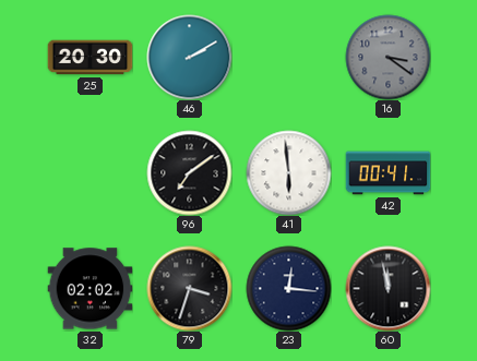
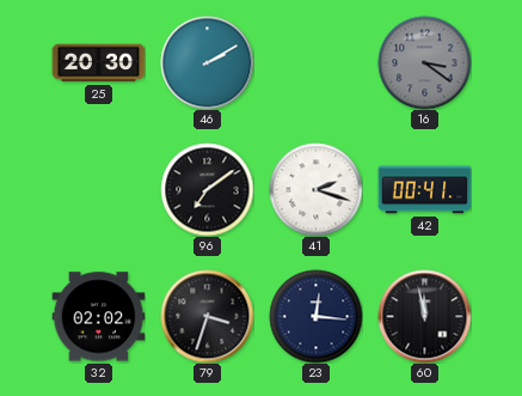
41: 5:59 -> 2:18
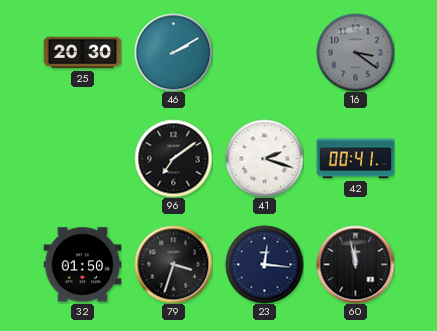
32: 02:02 -> 01:50
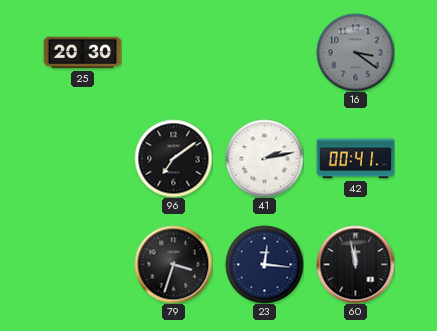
46: 2:10 -> none
41: 2:18 -> 2:13
32: 01:50 -> none
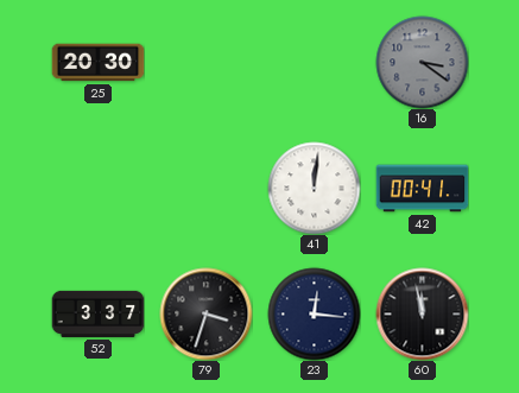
96: 7:09 -> none
41: 2:13 -> 12:01
52: none -> 3:37
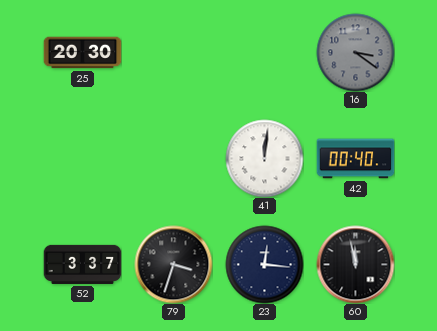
42: 00:41 -> 00:40
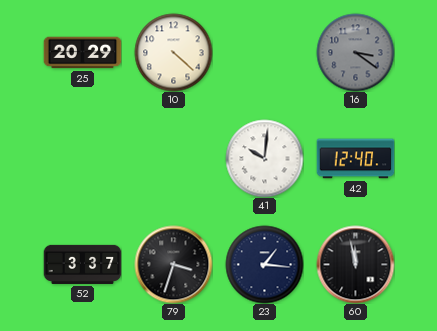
25: 20:30 -> 20:29
10: none -> 4:22
41: 12:01 -> 10:01
42: 00:40 -> 12:40
23: 12:16 -> 1:16
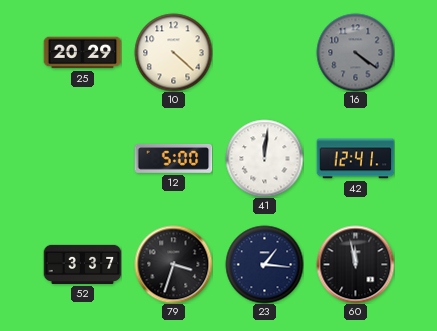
16: 3:21 -> 4:21
12: none -> 5:00
41: 10:01 -> 12:01
42: 12:40 -> 12:41
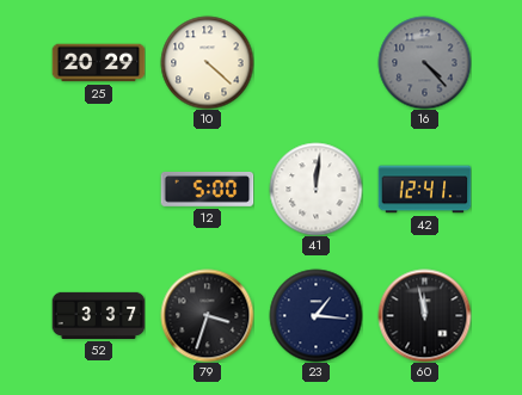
16: 4:21 -> 4:23
